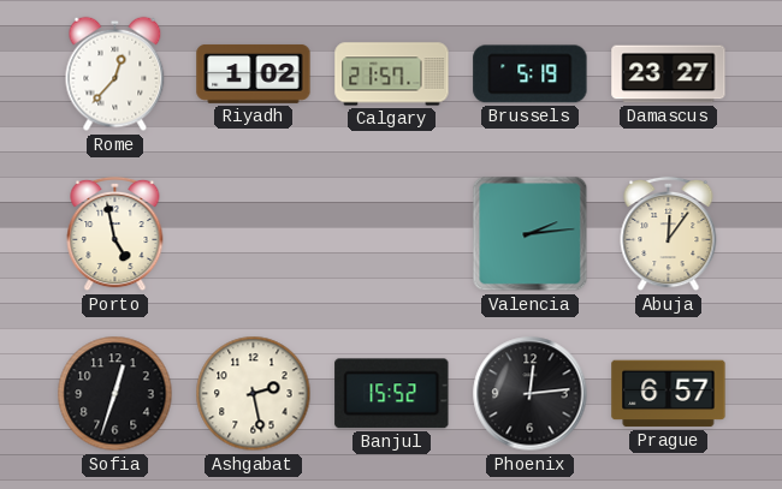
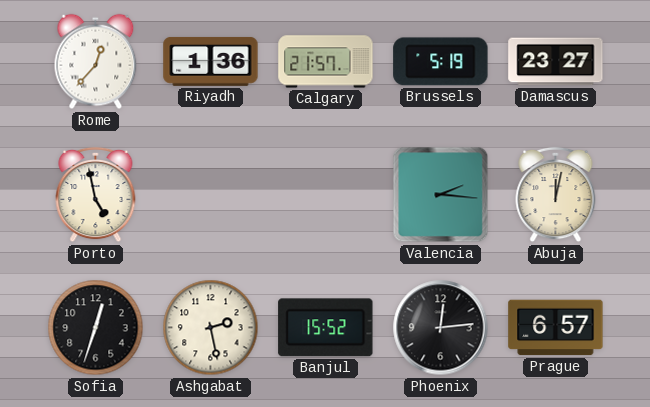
Riyadh: 1:02 -> 1:36
Valencia: 2:14 -> 2:16
Abuja: 12:06 -> 12:02
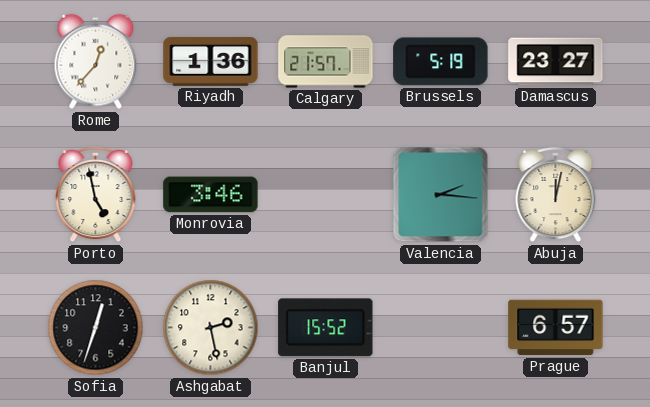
Monrovia: none -> 3:46
Phoenix: 12:14 -> none
